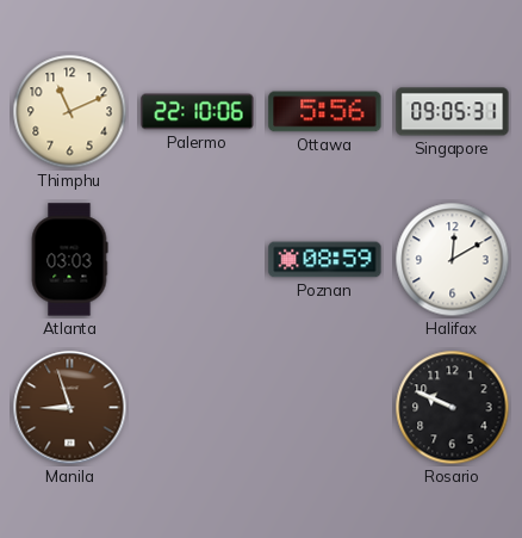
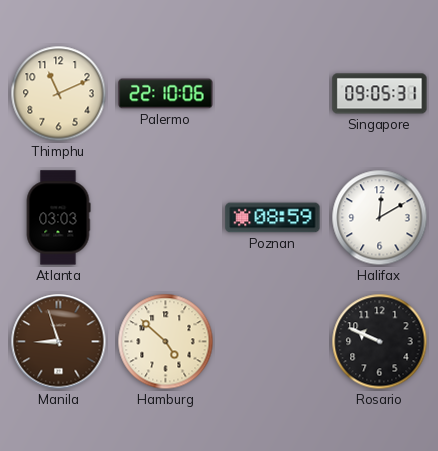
Ottawa: 5:56 -> none
Hamburg: none -> 4:52
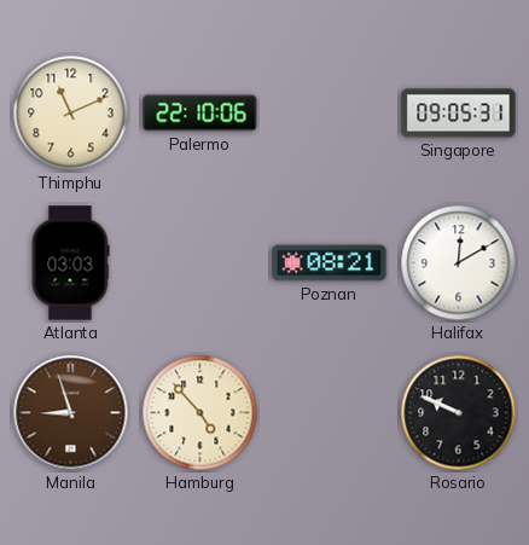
Poznan: 08:59 -> 08:21
Hamburg: 4:52 -> 4:53
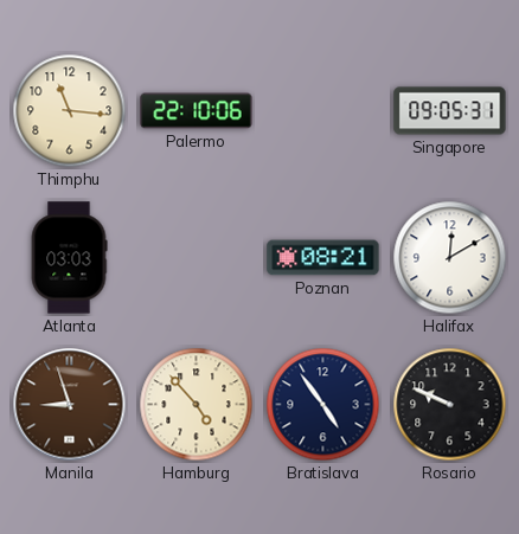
Thimphu: 11:11 -> 11:16
Bratislava: none -> 4:54
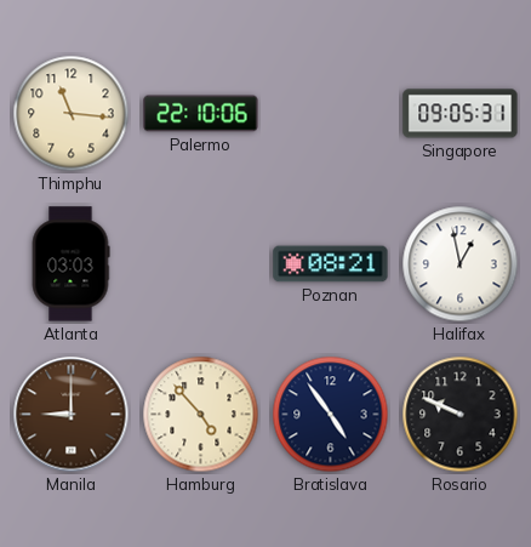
Halifax: 12:10 -> 12:58
Manila: 8:57 -> 9:00
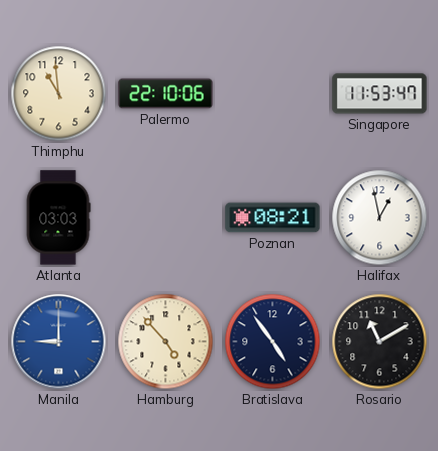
Thimphu: 11:16 -> 10:59
Singapore: 09:05 -> 11:53
Manila dial: brown -> blue
Rosario: 9:49 -> 11:10
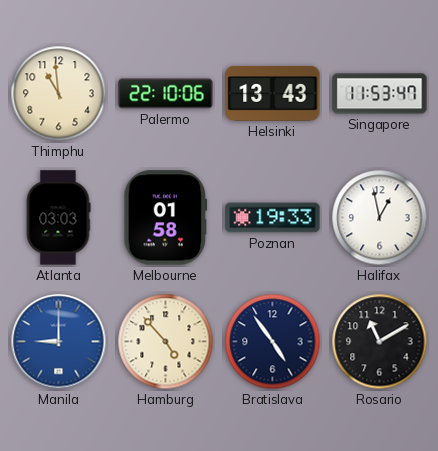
Helsinki: none -> 13:43
Melbourne: none -> 01:58
Poznan: 08:21 -> 19:33
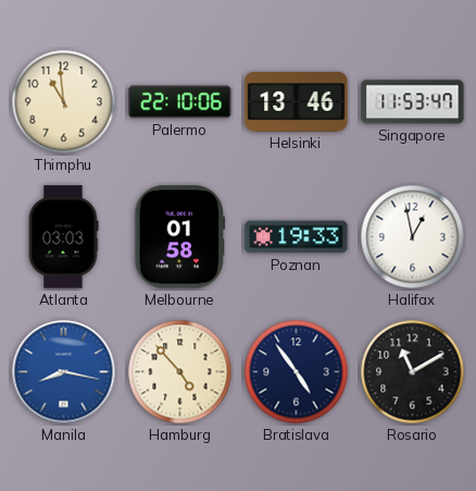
Helsinki: 13:43 -> 13:46
Manila: 9:00 -> 8:17
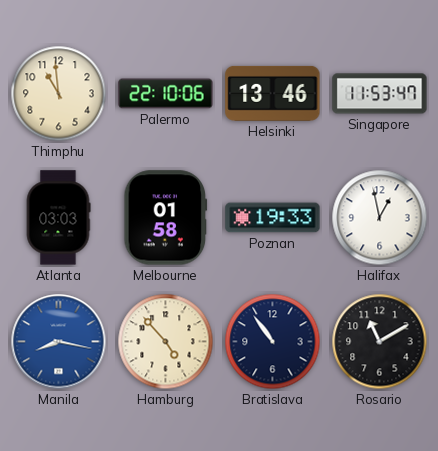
Bratislava: 4:54 -> 10:54
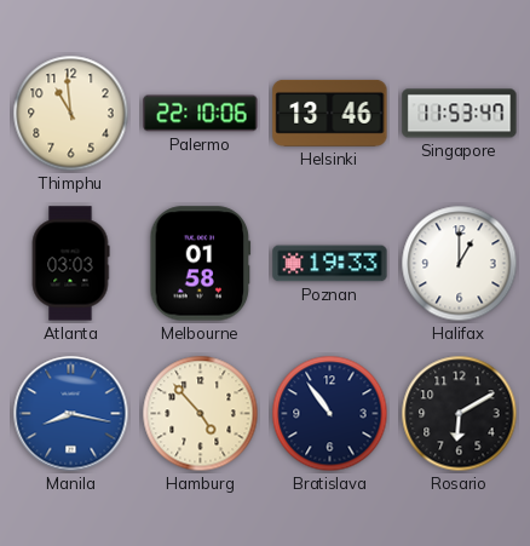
Halifax: 12:58 -> 1:00
Rosario: 11:10 -> 6:10
